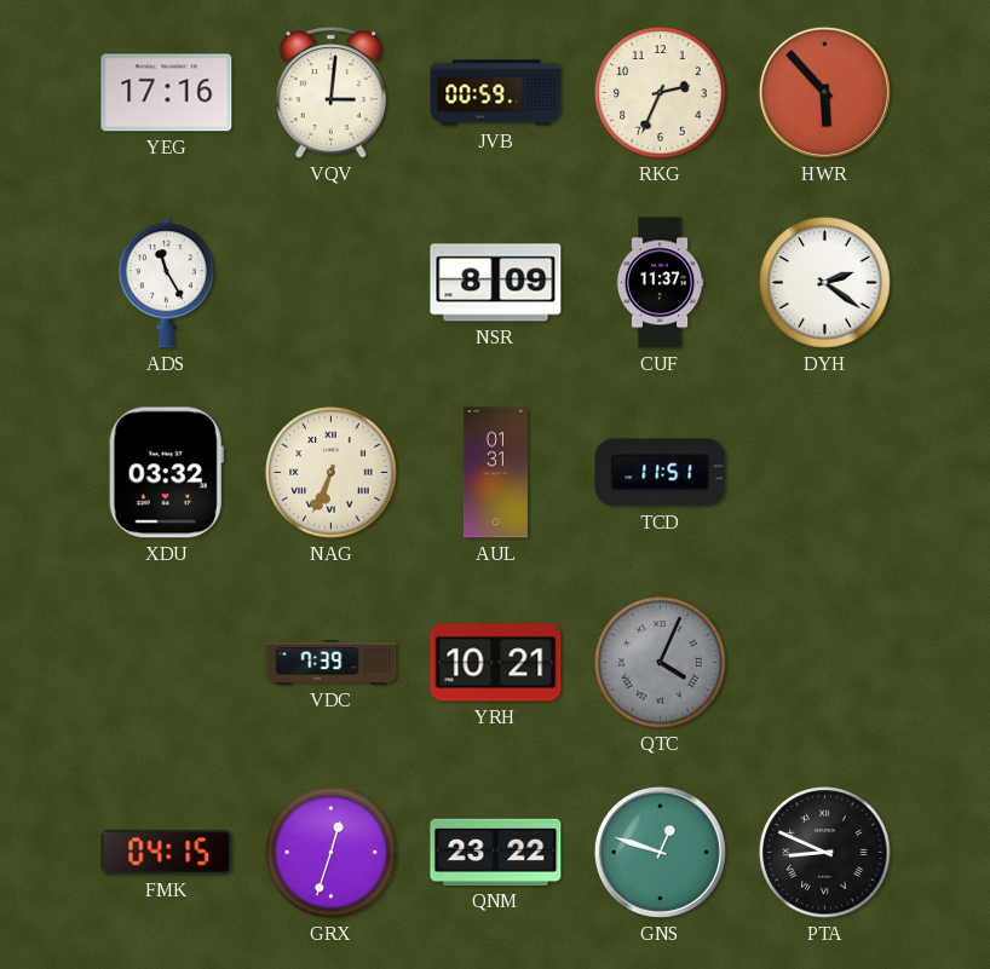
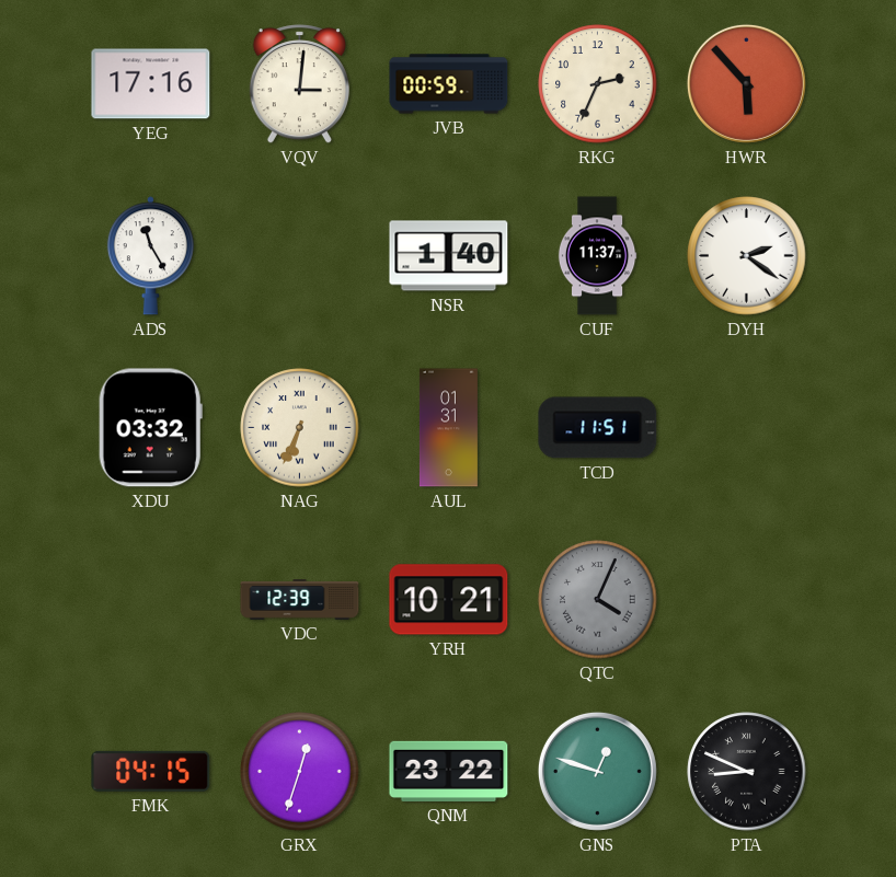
NSR: 8:09 -> 1:40
VDC: 7:39 -> 12:39
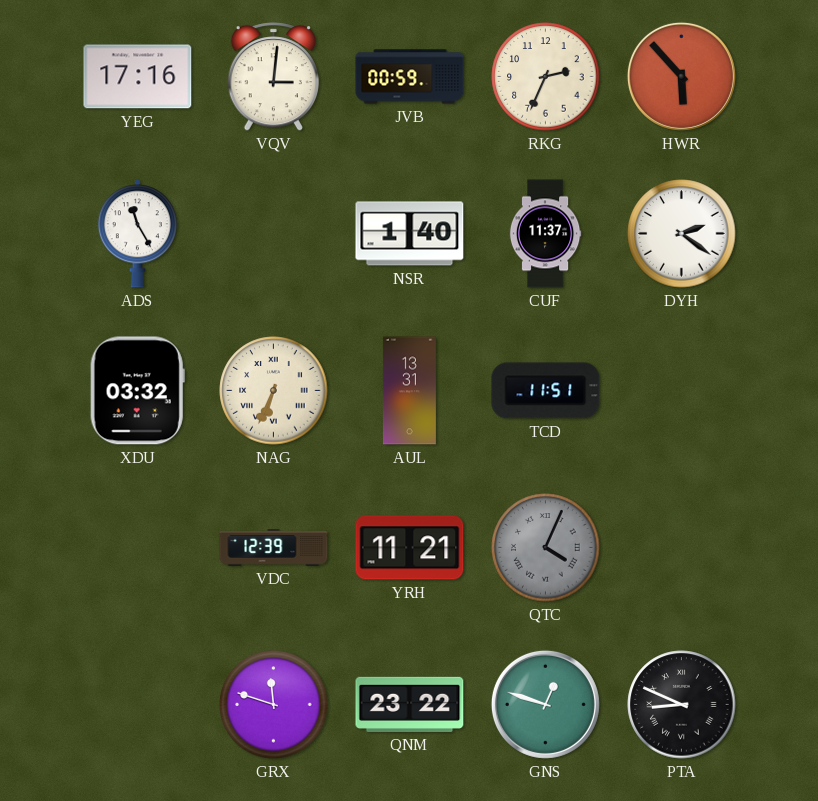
AUL: 01:31 -> 13:31
YRH: 10:21 -> 11:21
FMK: 04:15 -> none
GRX: 12:33 -> 11:48
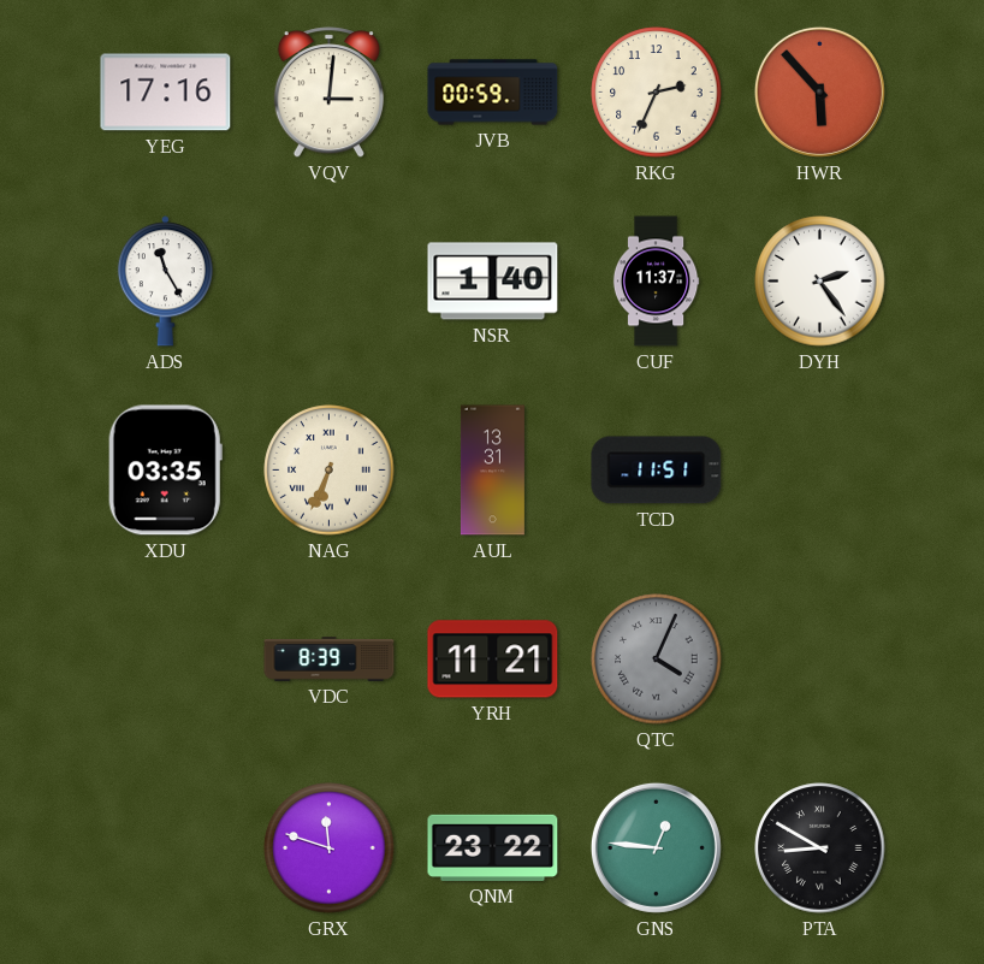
DYH: 2:21 -> 2:24
XDU: 03:32 -> 03:35
VDC: 12:39 -> 8:39
GNS: 12:48 -> 12:46
PTA: 8:49 -> 8:50
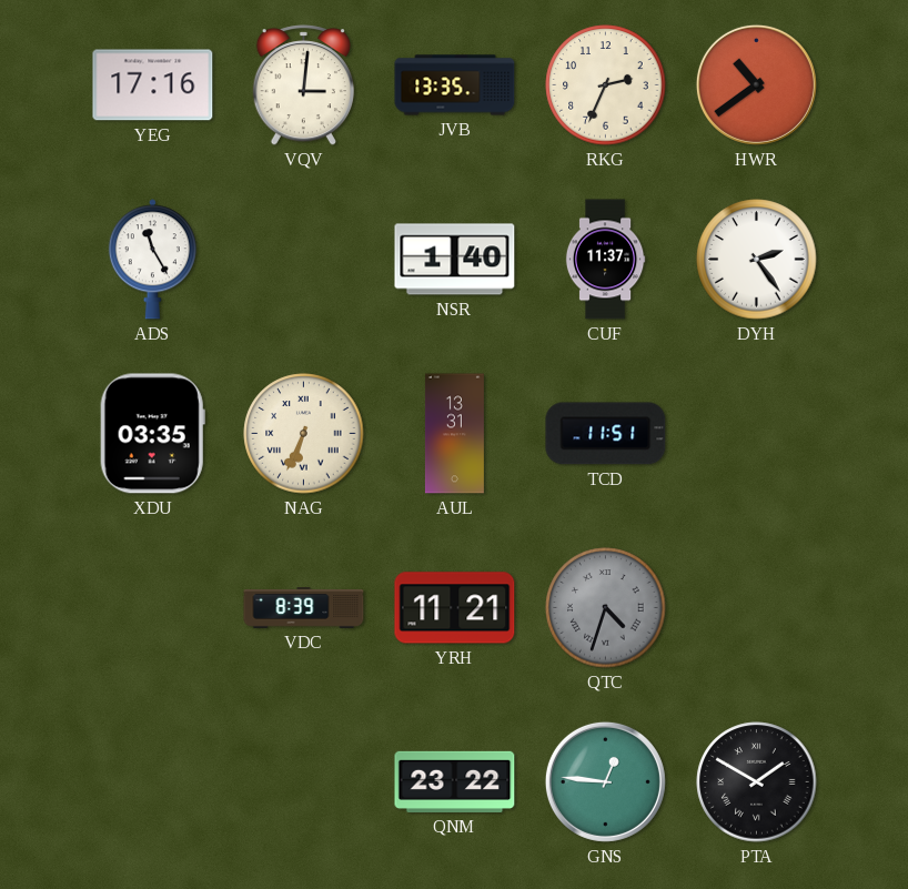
JVB: 00:59 -> 13:35
HWR: 5:53 -> 10:39
QTC: 4:04 -> 4:33
GRX: 11:48 -> none
PTA: 8:50 -> 1:50
